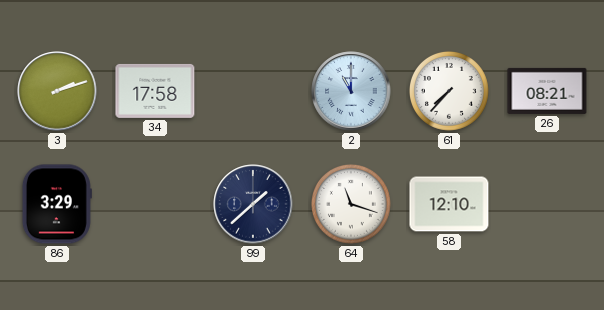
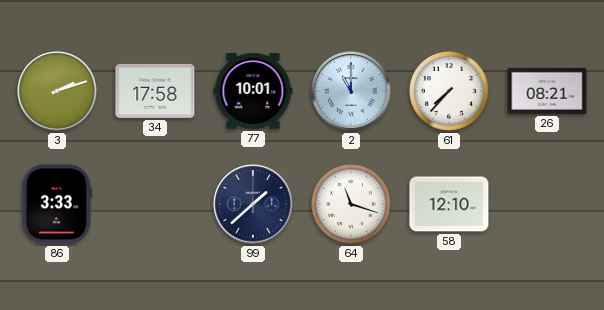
77: none -> 10:01
86: 3:29 -> 3:33
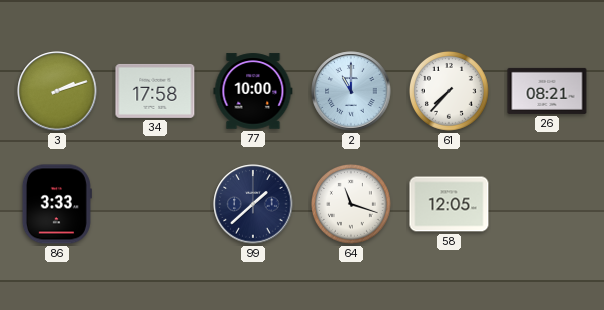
77: 10:01 -> 10:00
58: 12:10 -> 12:05
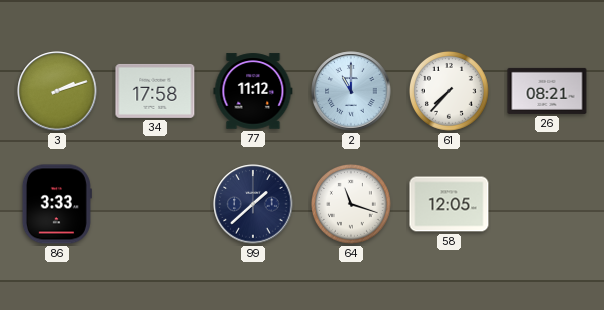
77: 10:00 -> 11:12
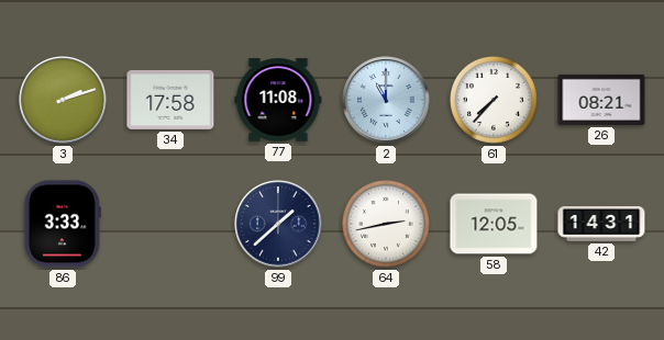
77: 11:12 -> 11:08
64: 11:18 -> 2:43
42: none -> 14:31
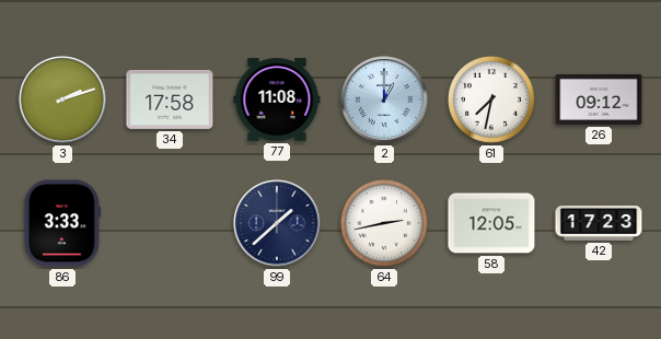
2: 11:00 -> 1:00
61: 7:37 -> 7:32
26: 08:21 -> 09:12
42: 14:31 -> 17:23
